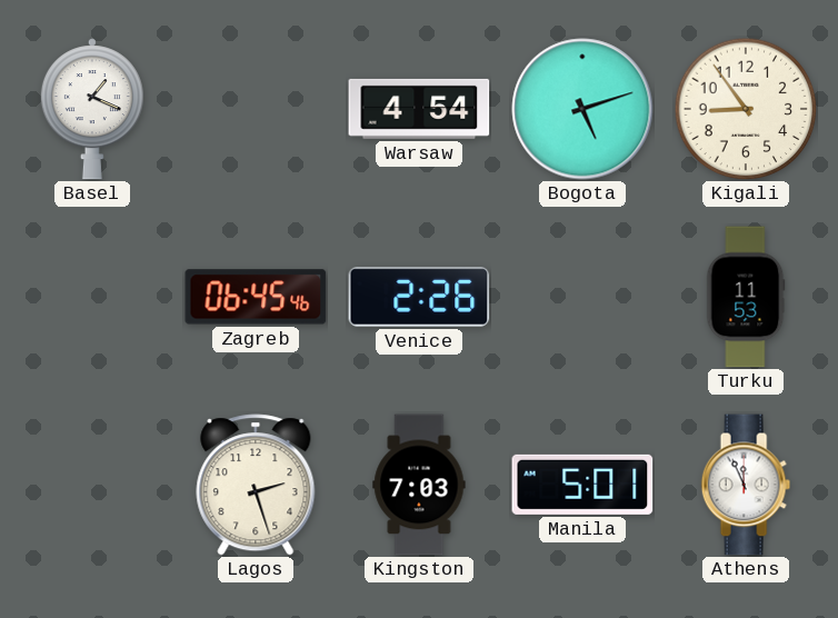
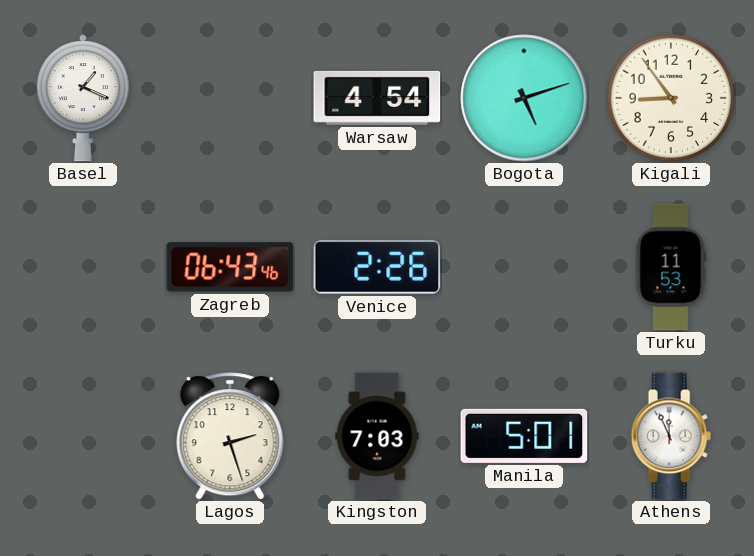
Zagreb: 06:45 -> 06:43
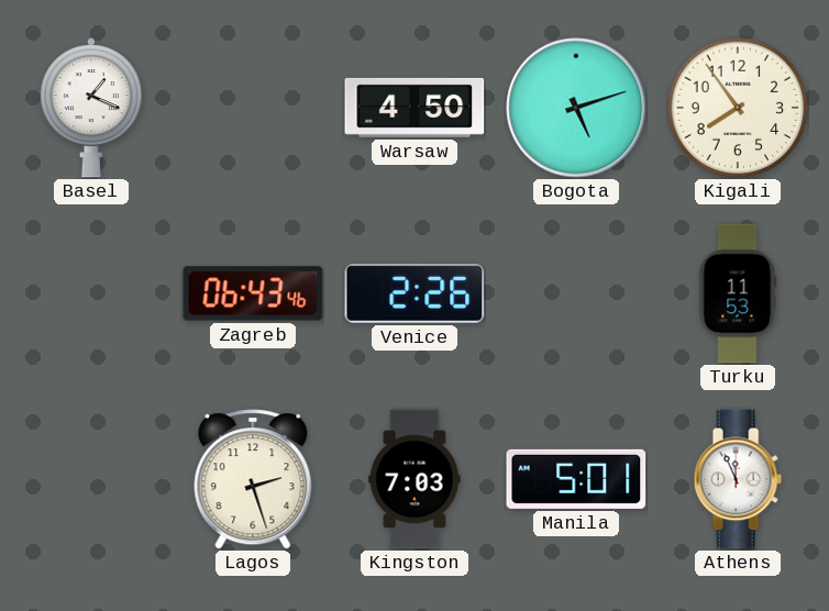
Warsaw: 4:54 -> 4:50
Kigali: 8:54 -> 7:54
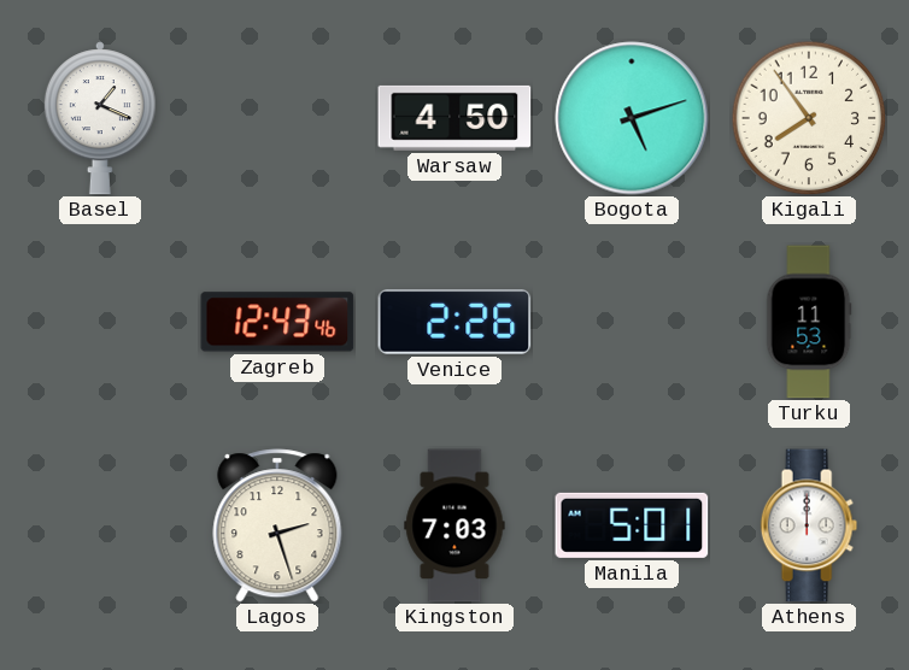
Zagreb: 06:43 -> 12:43
Athens: 11:56 -> 12:00
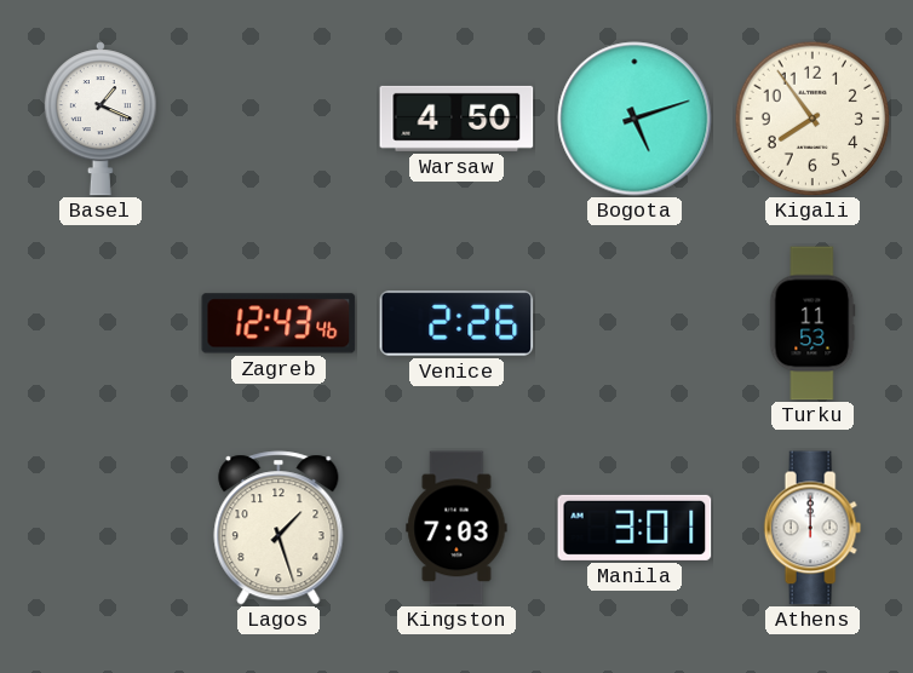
Lagos: 2:27 -> 1:27
Manila: 5:01 -> 3:01
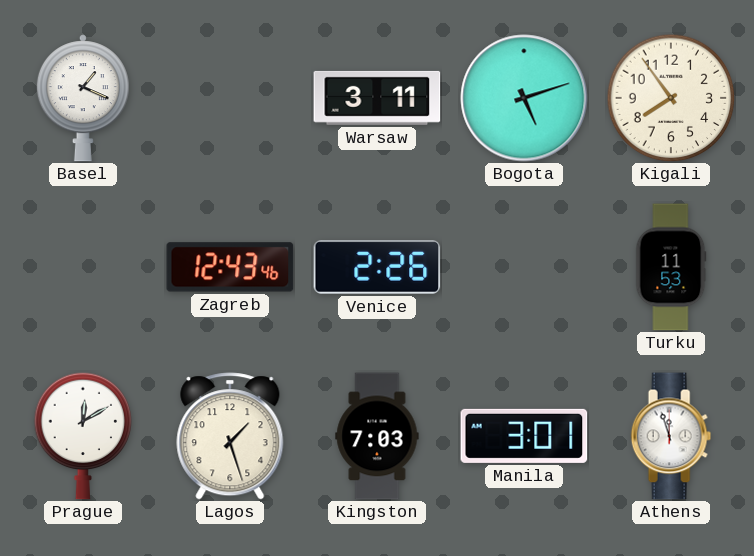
Warsaw: 4:50 -> 3:11
Prague: none -> 12:10
Athens: 12:00 -> 11:57
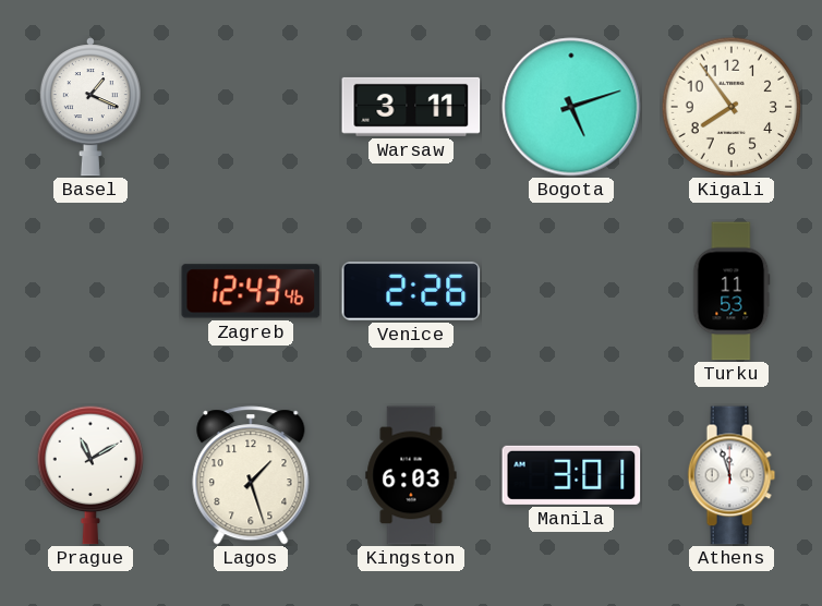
Prague: 12:10 -> 11:10
Kingston: 7:03 -> 6:03
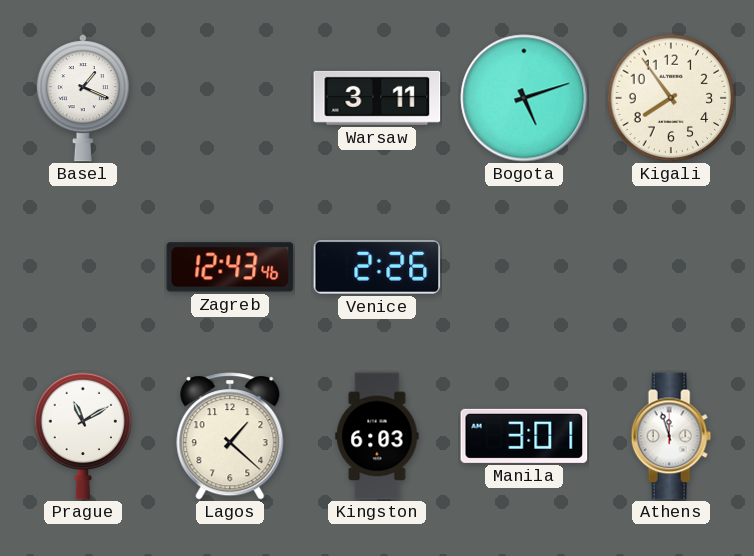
Turku: 11:53 -> none
Lagos: 1:27 -> 1:22
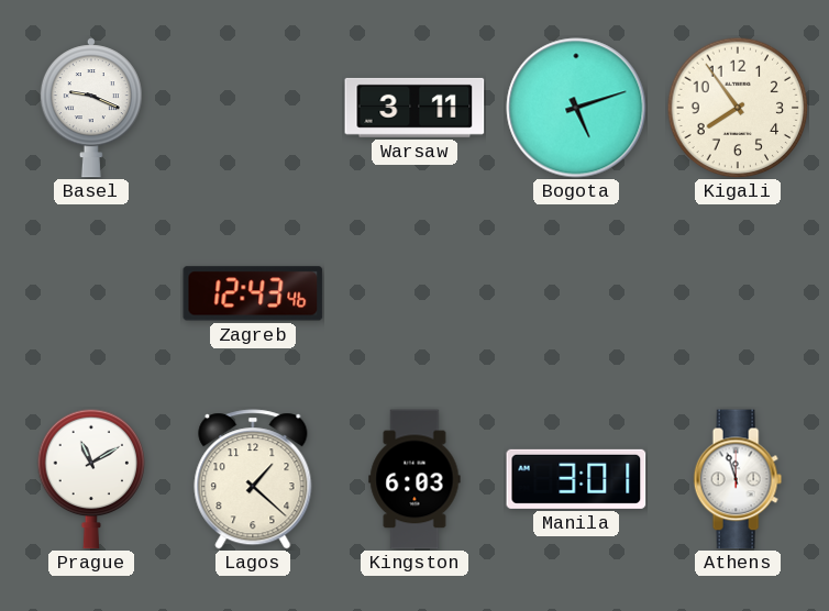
Basel: 1:19 -> 9:19
Venice: 2:26 -> none
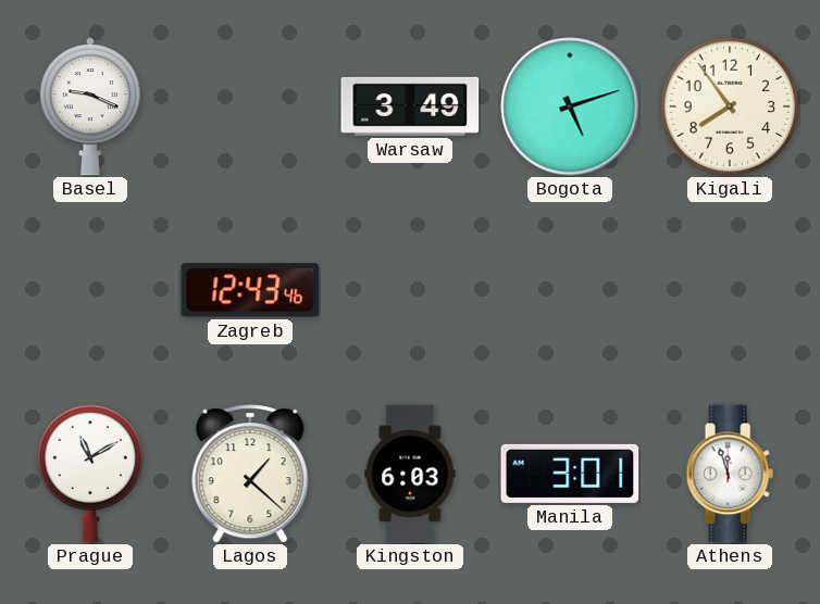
Warsaw: 3:11 -> 3:49
